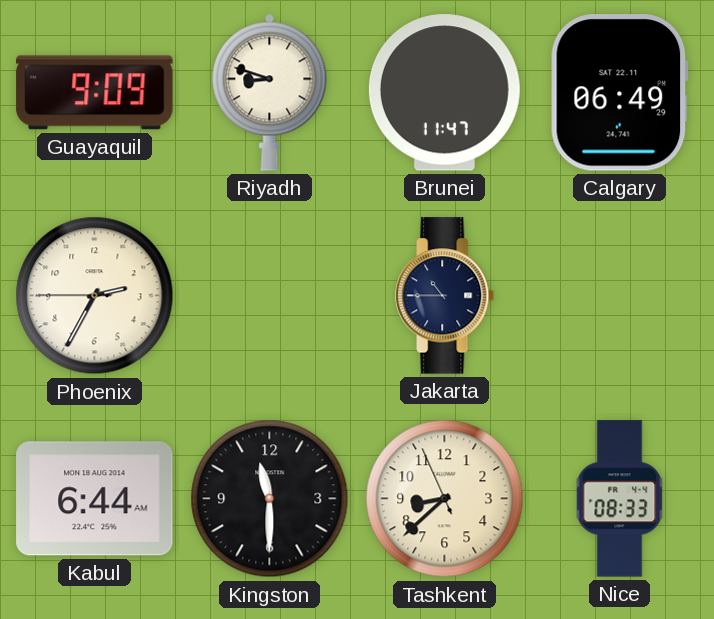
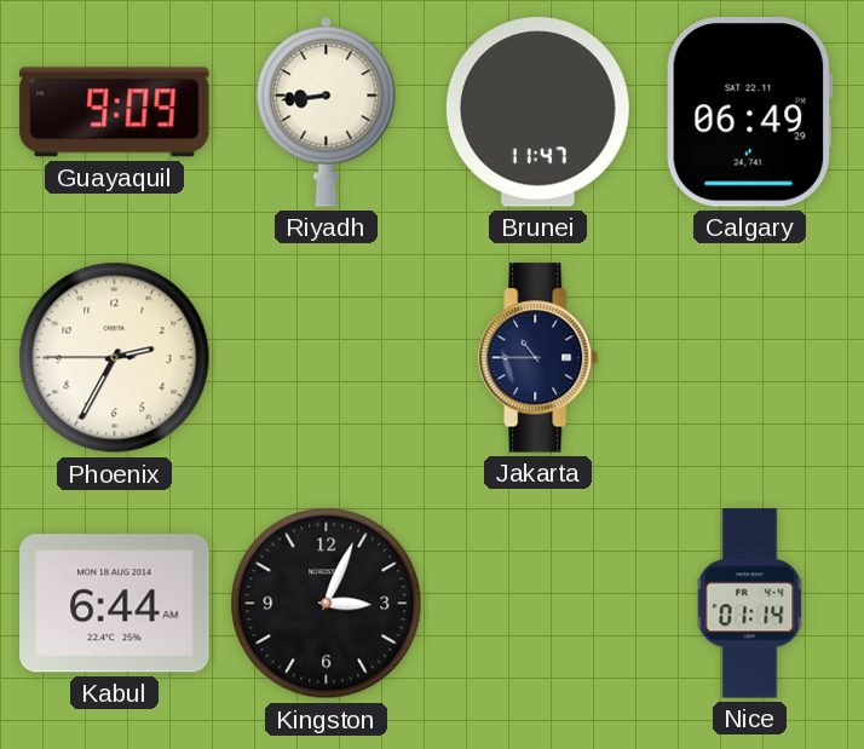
Riyadh: 8:48 -> 8:44
Kingston: 11:30 -> 3:04
Tashkent: 8:37 -> none
Nice: 08:33 -> 01:14
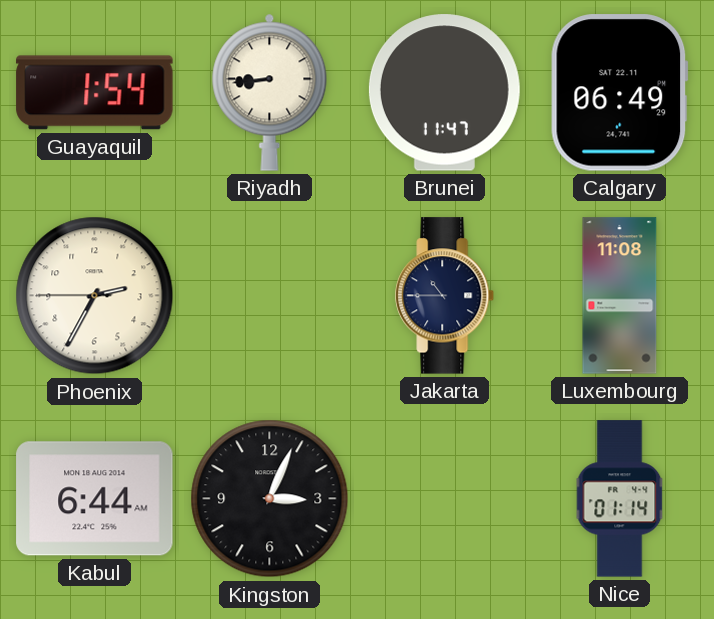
Guayaquil: 9:09 -> 1:54
Luxembourg: none -> 11:08
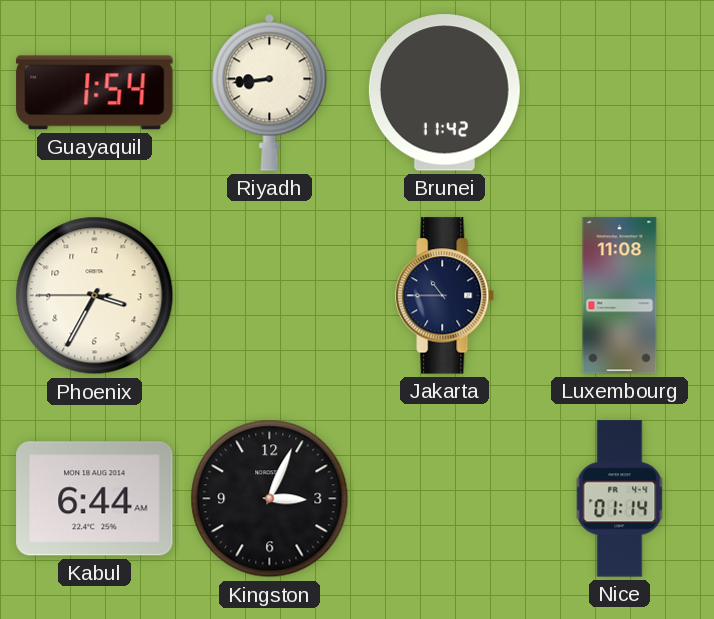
Brunei: 11:47 -> 11:42
Calgary: 06:49 -> none
Phoenix: 2:34 -> 3:34
